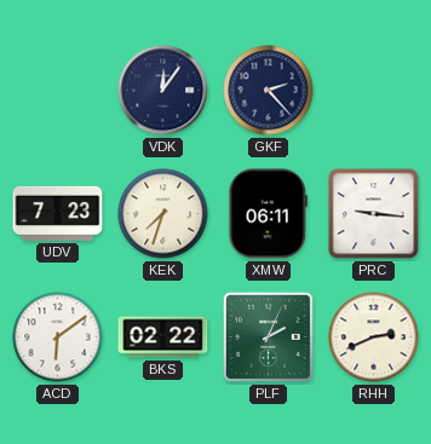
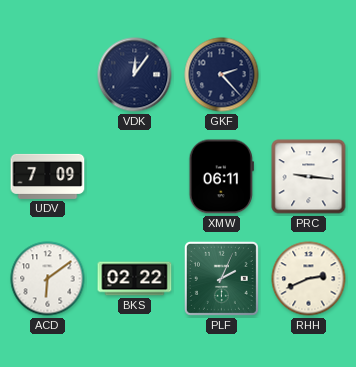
UDV: 7:23 -> 7:09
KEK: 7:33 -> none
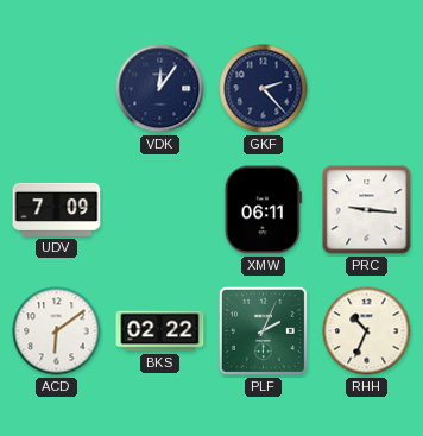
RHH: 2:41 -> 10:34
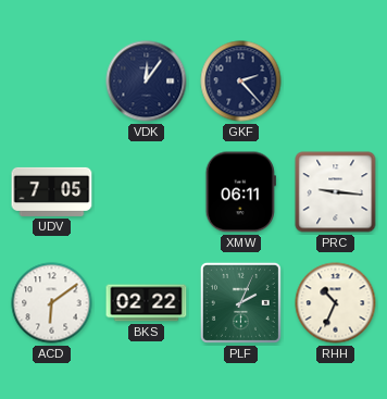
UDV: 7:09 -> 7:05
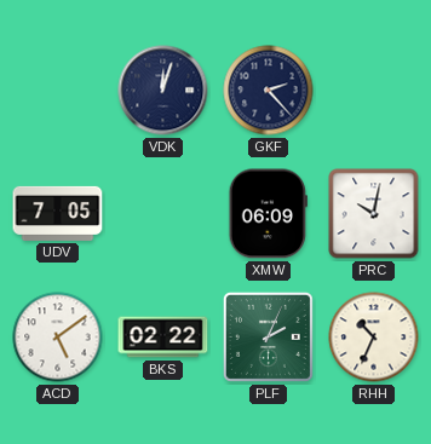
VDK: 12:06 -> 12:03
XMW: 06:11 -> 06:09
PRC: 9:16 -> 10:02
ACD: 6:09 -> 5:09
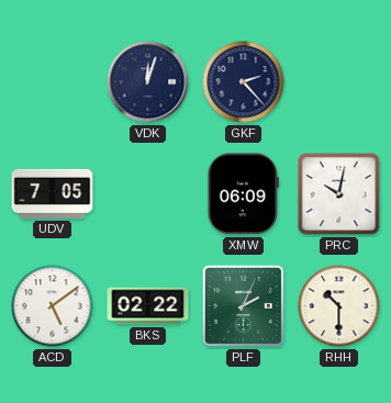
RHH: 10:34 -> 10:30
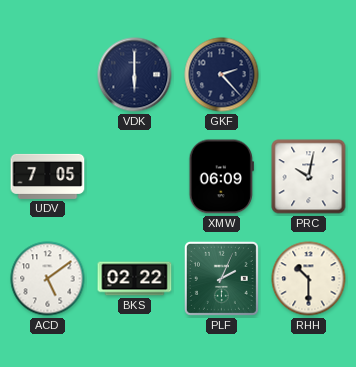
VDK: 12:03 -> 6:00
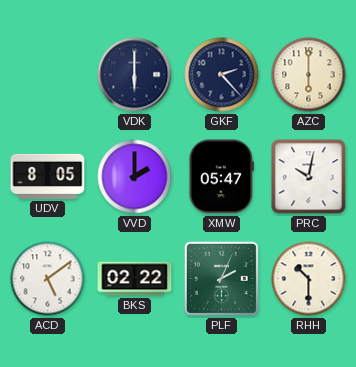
AZC: none -> 6:00
UDV: 7:05 -> 8:05
VVD: none -> 2:00
XMW: 06:09 -> 05:47
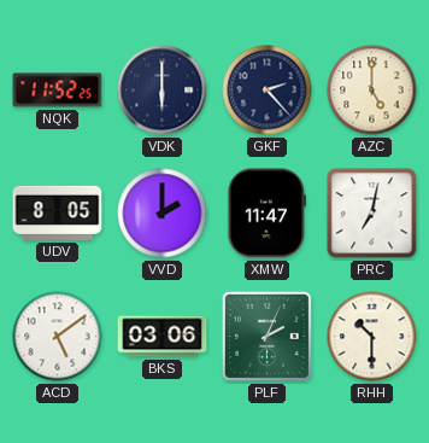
NQK: none -> 11:52
AZC: 6:00 -> 5:00
XMW: 05:47 -> 11:47
PRC: 10:02 -> 7:02
BKS: 02:22 -> 03:06
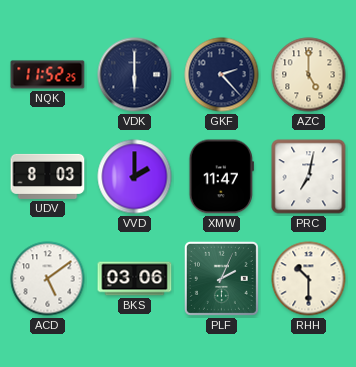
UDV: 8:05 -> 8:03
